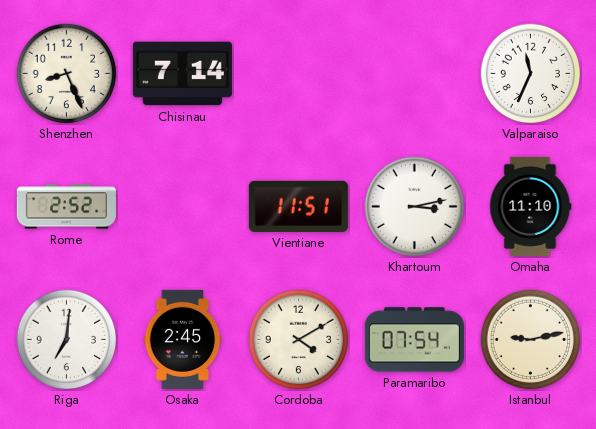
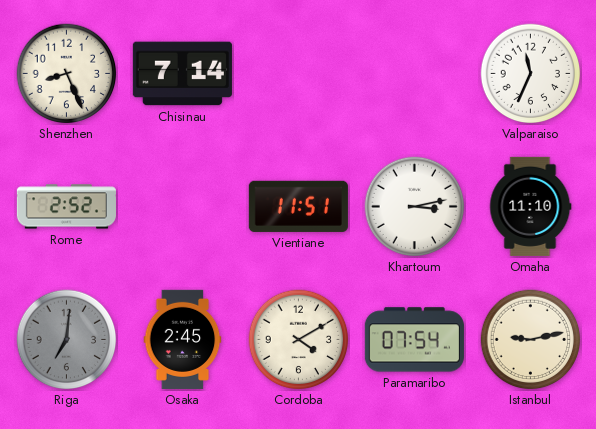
Riga dial: white -> grey
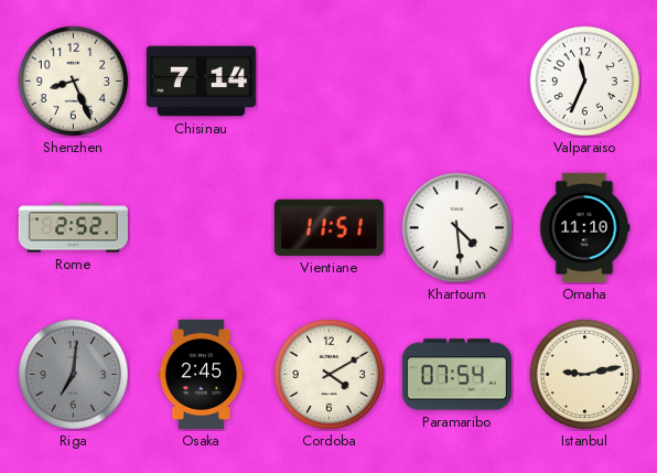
Khartoum: 3:13 -> 4:29
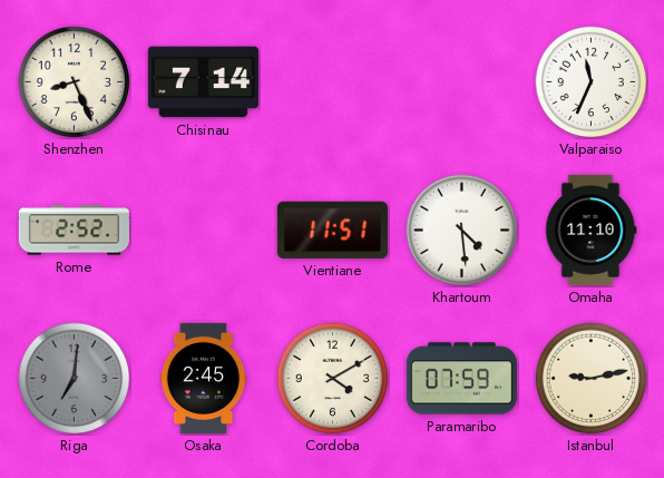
Paramaribo: 07:54 -> 07:59
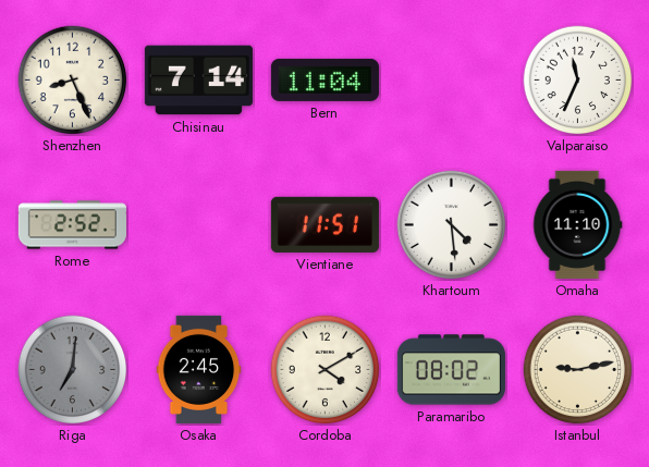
Bern: none -> 11:04
Paramaribo: 07:59 -> 08:02
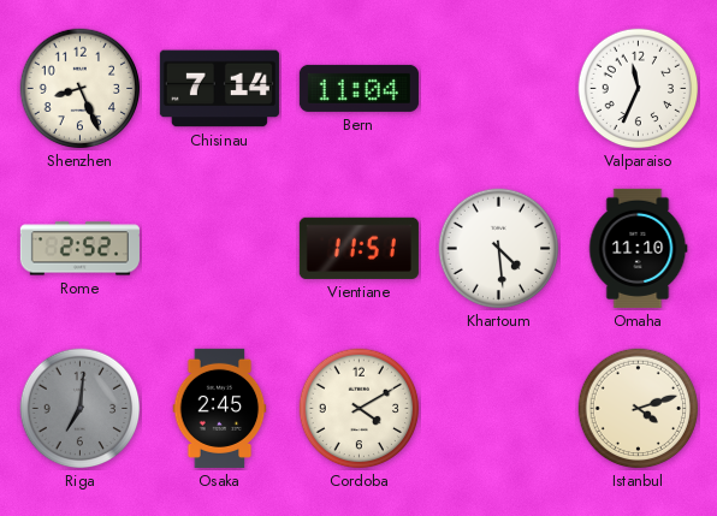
Paramaribo: 08:02 -> none
Istanbul: 9:13 -> 4:12
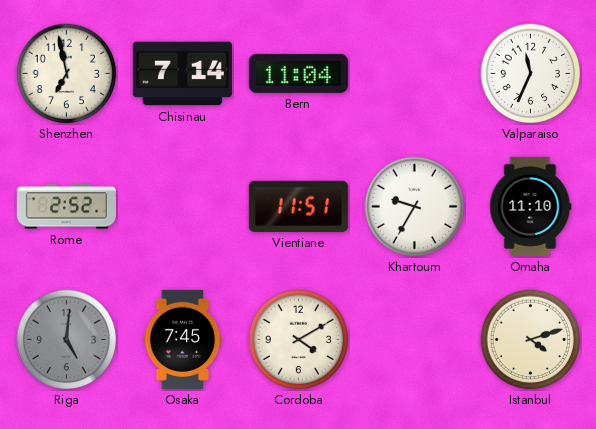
Shenzhen: 8:26 -> 6:58
Khartoum: 4:29 -> 9:35
Riga: 7:01 -> 5:01
Osaka: 2:45 -> 7:45
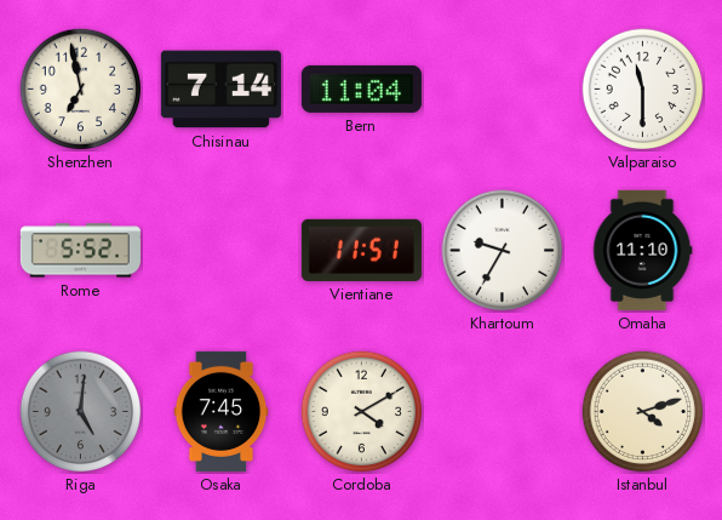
Valparaiso: 11:34 -> 11:30
Rome: 2:52 -> 5:52
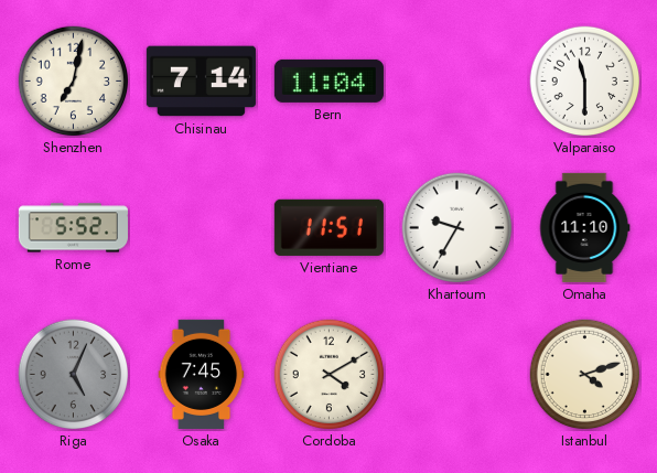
Shenzhen: 6:58 -> 7:02
Riga: 5:01 -> 5:04
